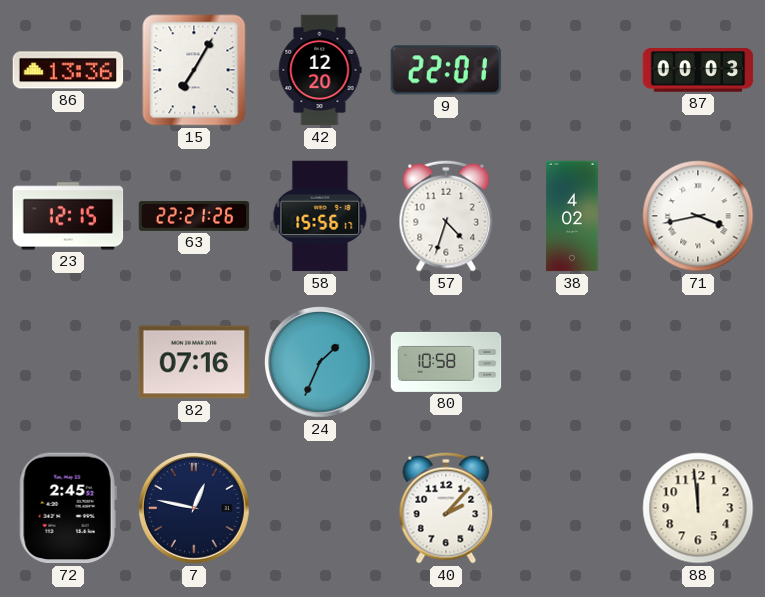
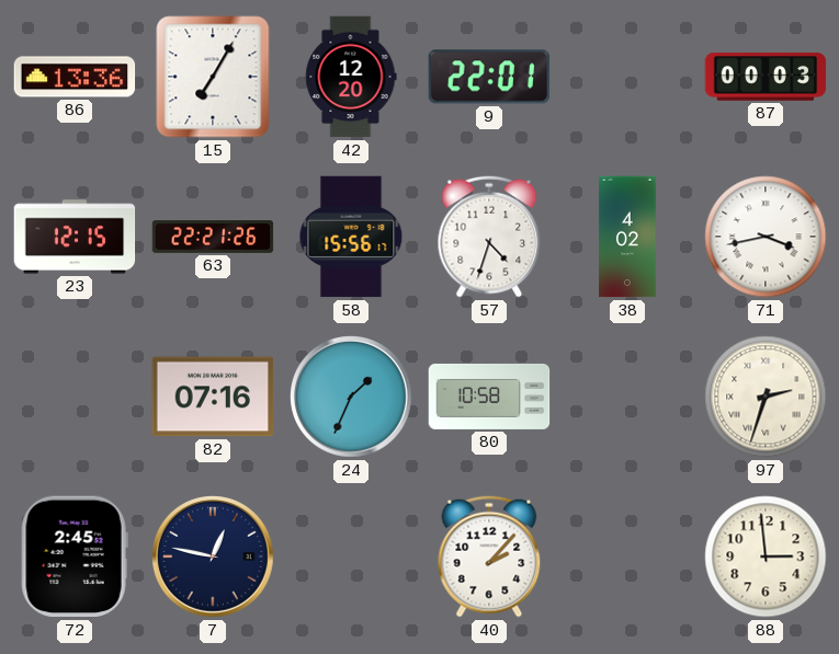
97: none -> 2:33
88: 11:59 -> 2:59
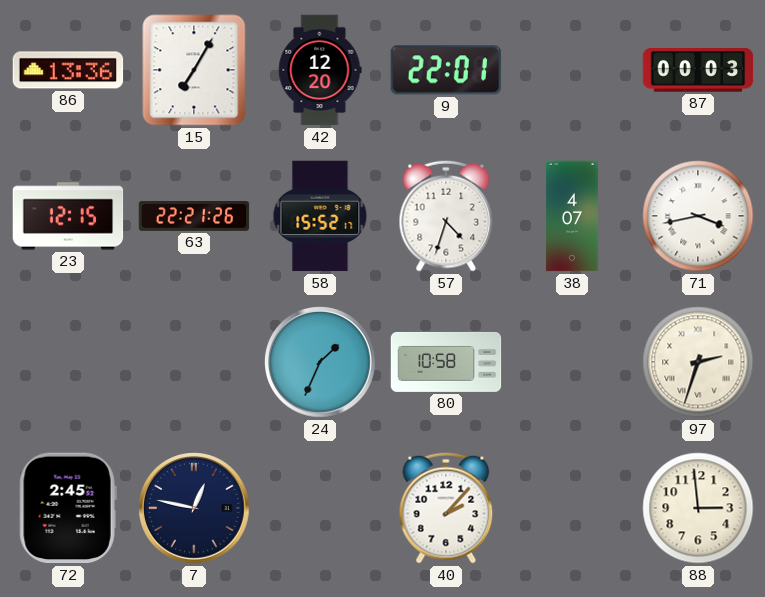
58: 15:56 -> 15:52
38: 4:02 -> 4:07
82: 07:16 -> none
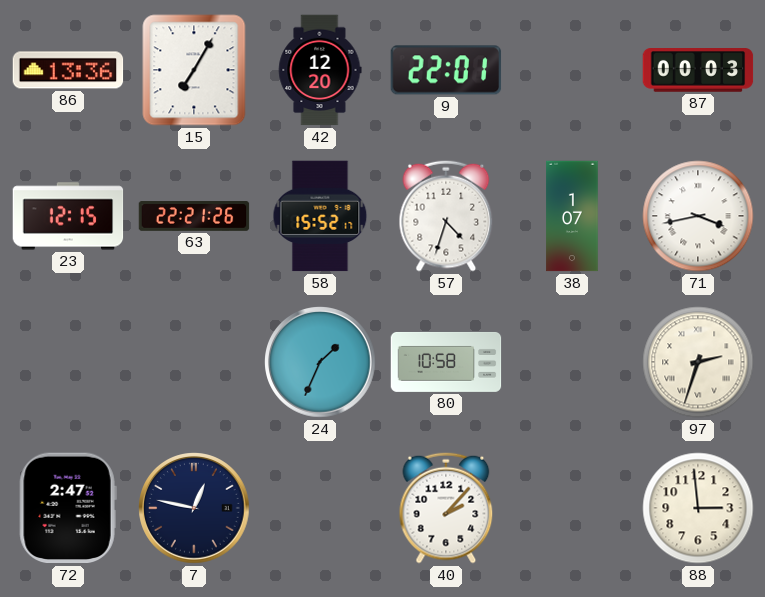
38: 4:07 -> 1:07
72: 2:45 -> 2:47
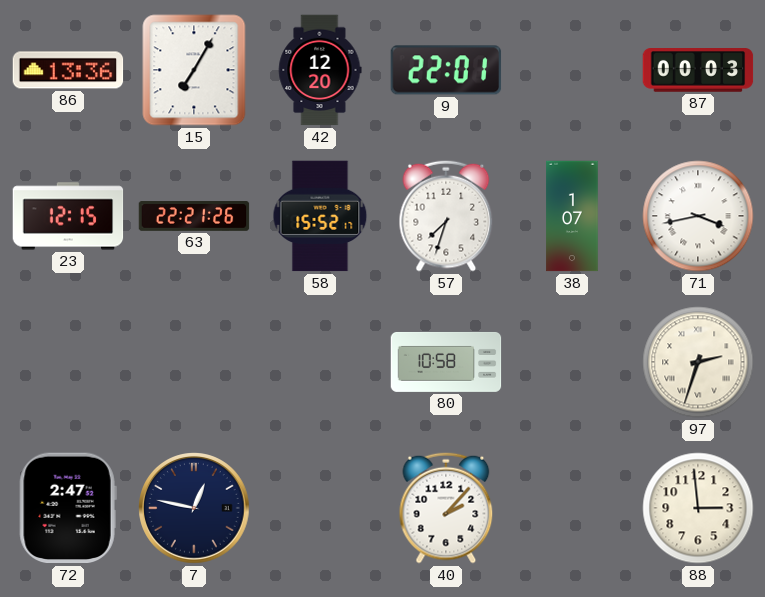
57: 4:33 -> 7:33
24: 1:34 -> none
